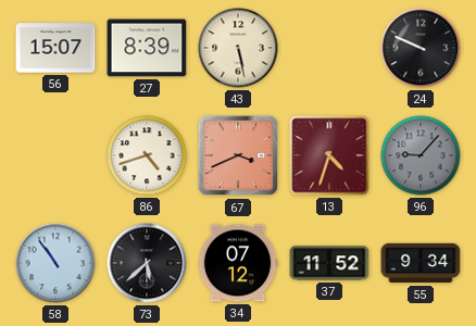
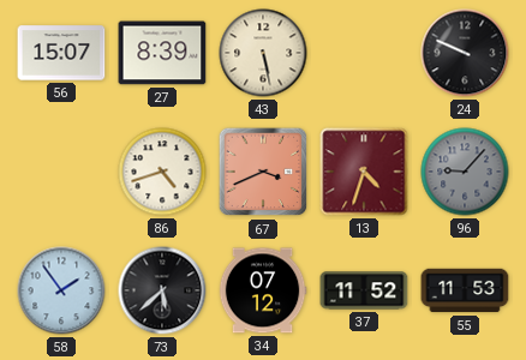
58: 10:54 -> 1:54
55: 9:34 -> 11:53
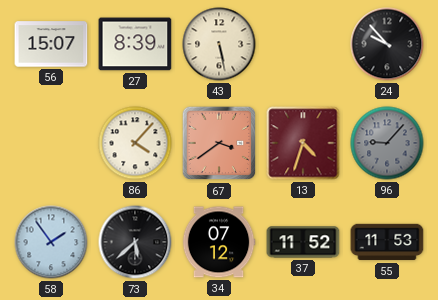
24: 9:49 -> 9:53
86: 4:42 -> 4:07
67: 3:41 -> 3:39
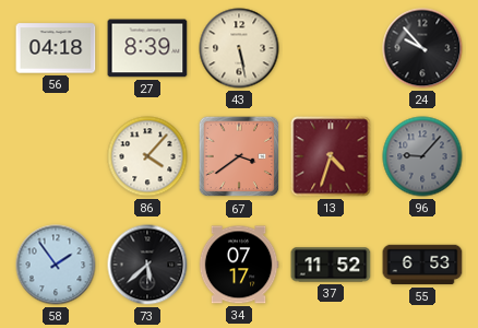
56: 15:07 -> 04:18
34: 07:12 -> 07:17
55: 11:53 -> 6:53
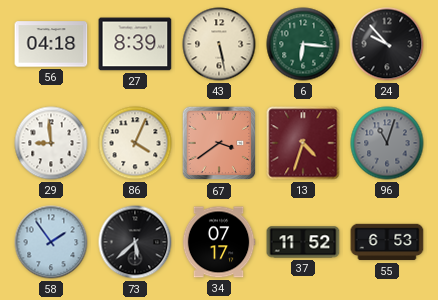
6: none -> 6:16
29: none -> 8:59
86: 4:07 -> 4:04
96: 9:07 -> 11:03
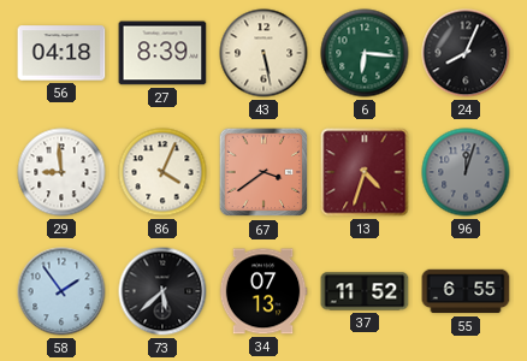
24: 9:53 -> 8:04
96: 11:03 -> 12:03
34: 07:17 -> 07:13
55: 6:53 -> 6:55
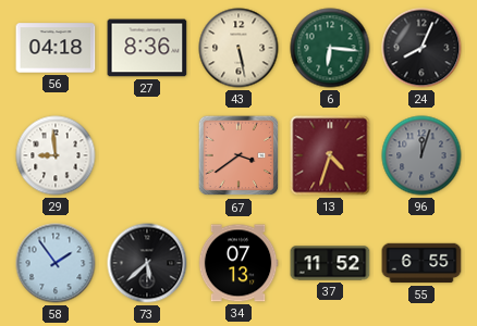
27: 8:39 -> 8:36
86: 4:04 -> none
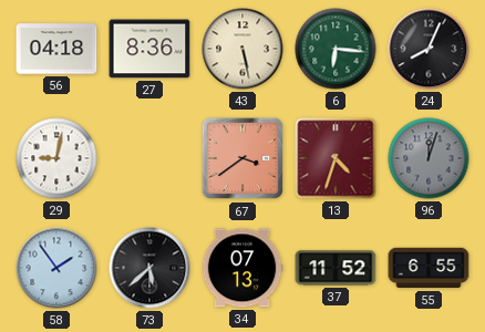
29: 8:59 -> 9:02
